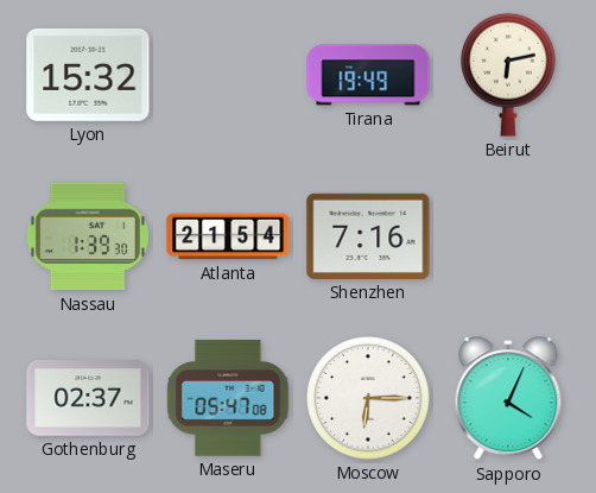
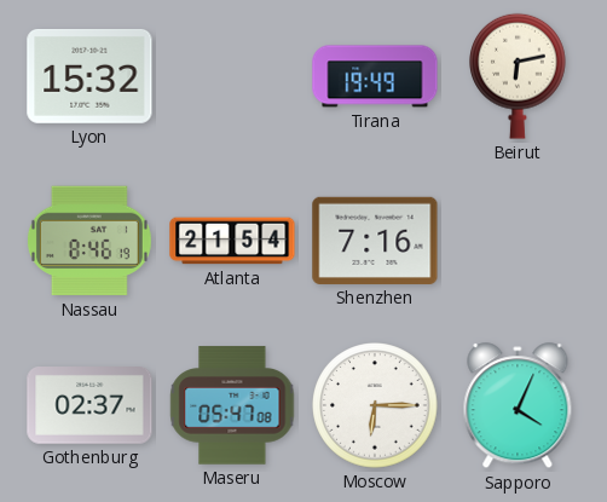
Nassau: 1:39 -> 8:46
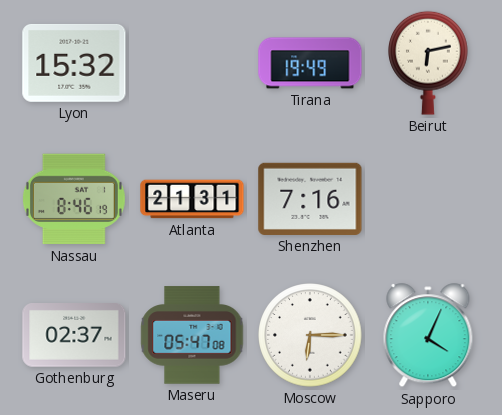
Atlanta: 21:54 -> 21:31
